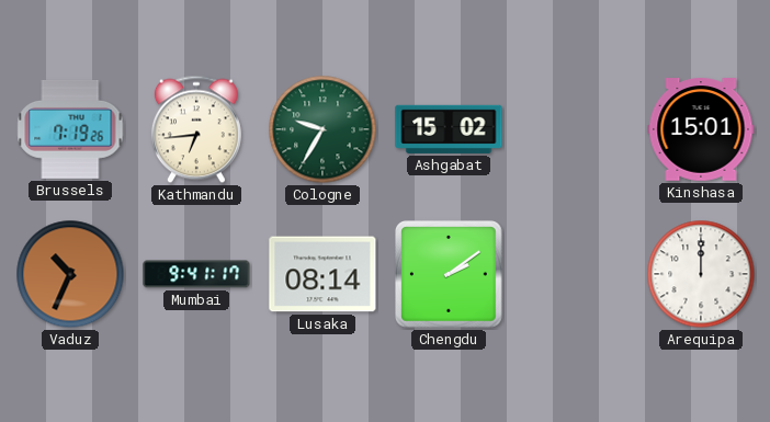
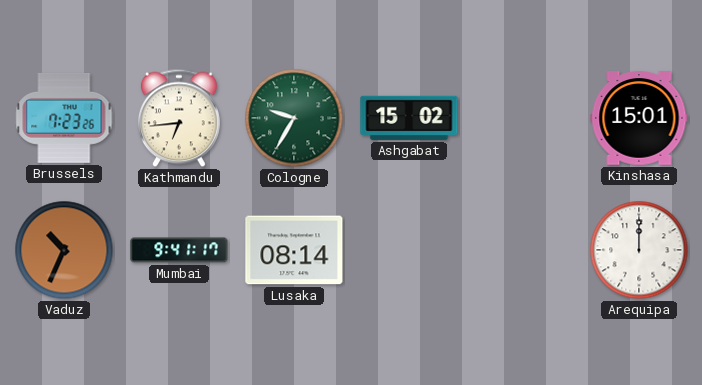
Brussels: 7:19 -> 7:23
Chengdu: 2:09 -> none
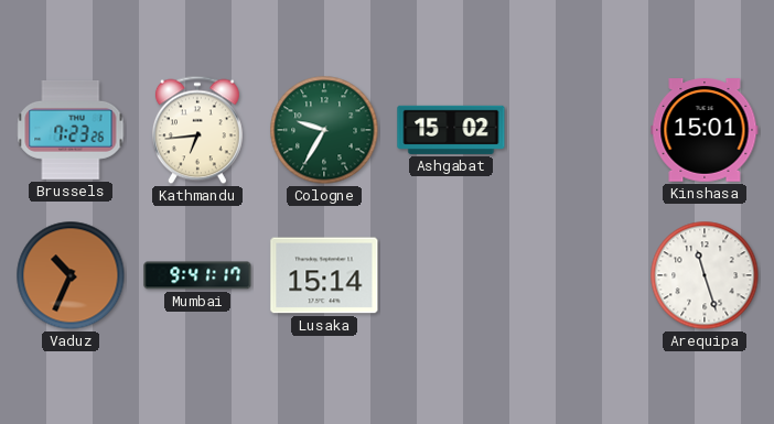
Lusaka: 08:14 -> 15:14
Arequipa: 12:00 -> 11:27
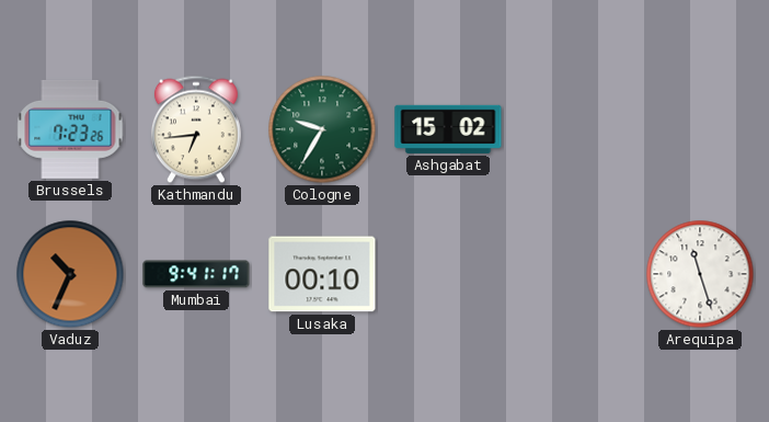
Kinshasa: 15:01 -> none
Lusaka: 15:14 -> 00:10
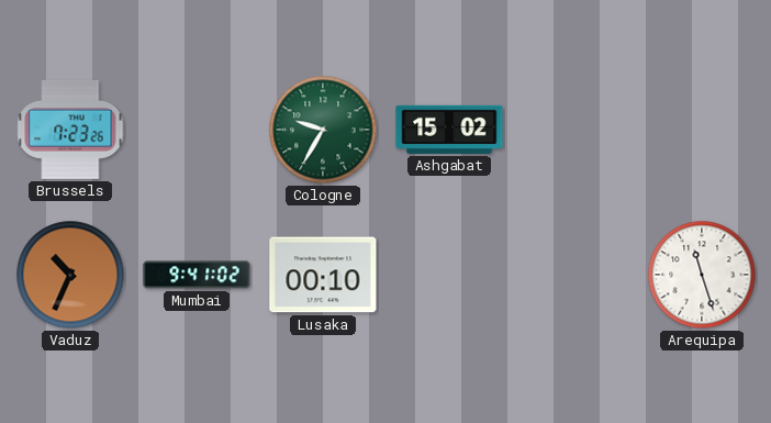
Kathmandu: 6:44 -> none
Mumbai: 9:41:17 -> 9:41:02
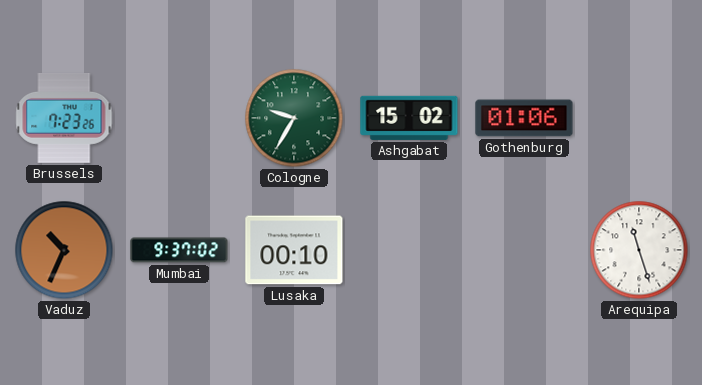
Gothenburg: none -> 01:06
Mumbai: 9:41 -> 9:37
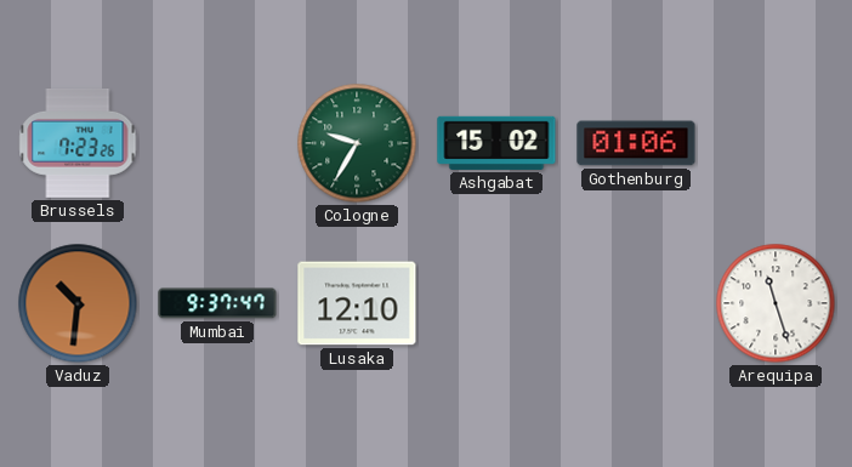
Vaduz: 10:34 -> 10:31
Mumbai: 9:37:02 -> 9:37:47
Lusaka: 00:10 -> 12:10
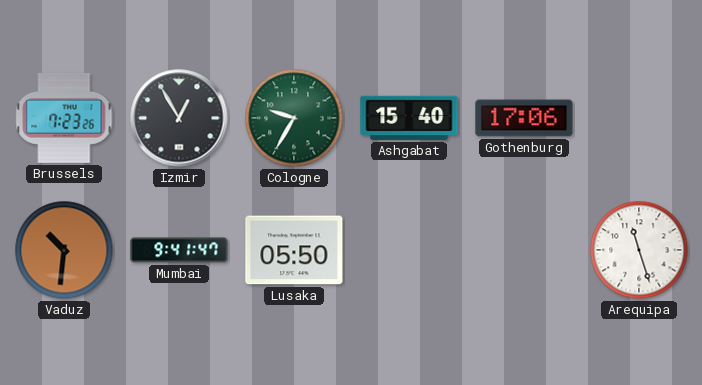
Izmir: none -> 12:55
Ashgabat: 15:02 -> 15:40
Gothenburg: 01:06 -> 17:06
Mumbai: 9:37 -> 9:41
Lusaka: 12:10 -> 05:50
